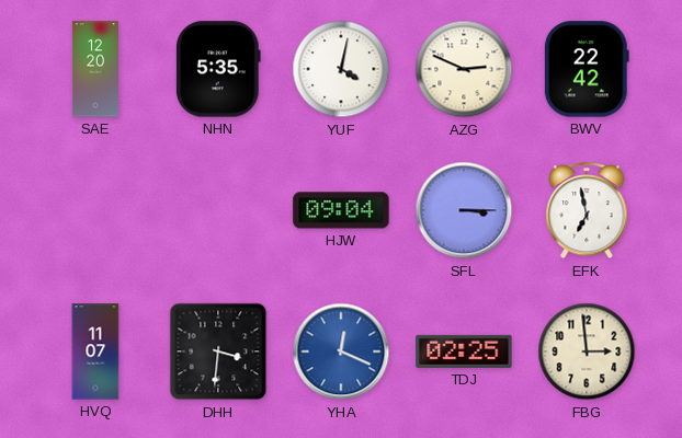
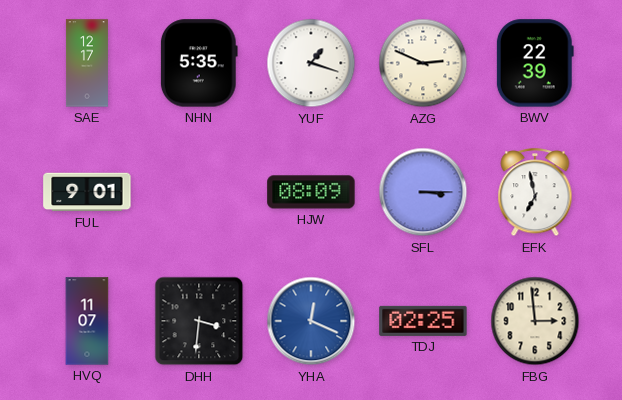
SAE: 12:20 -> 12:17
YUF: 4:02 -> 1:18
BWV: 22:42 -> 22:39
FUL: none -> 9:01
HJW: 09:04 -> 08:09
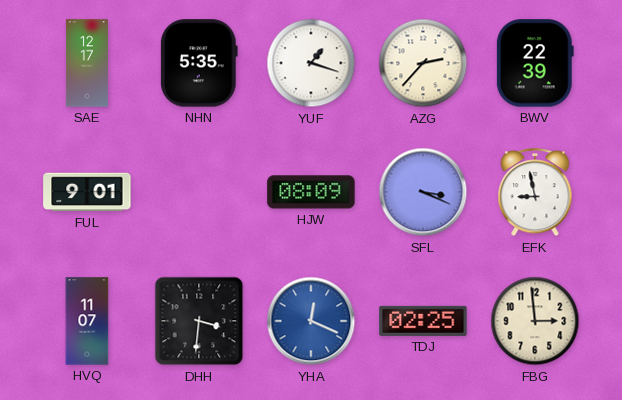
AZG: 2:49 -> 2:37
SFL: 3:15 -> 3:19
EFK: 6:58 -> 8:58
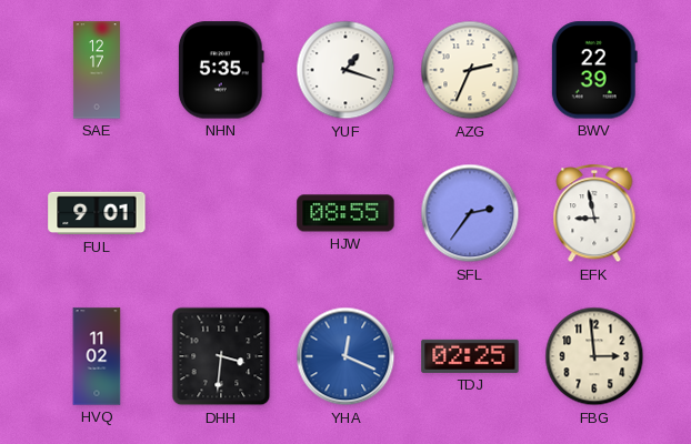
AZG: 2:37 -> 2:34
HJW: 08:09 -> 08:55
SFL: 3:19 -> 2:36
HVQ: 11:07 -> 11:02
